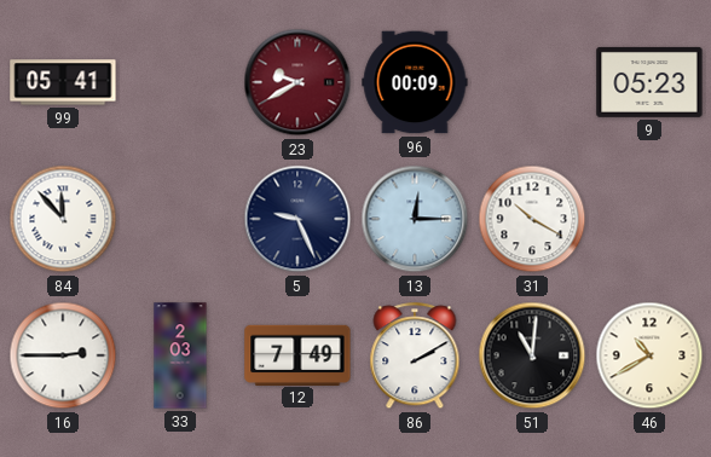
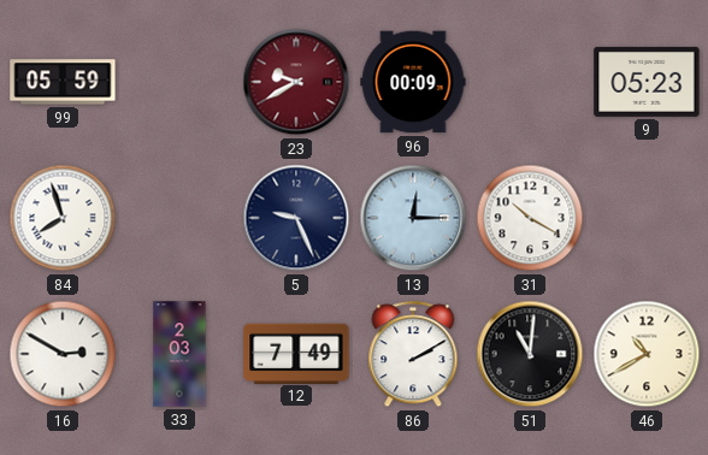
99: 05:41 -> 05:59
84: 11:53 -> 7:57
16: 2:45 -> 2:50
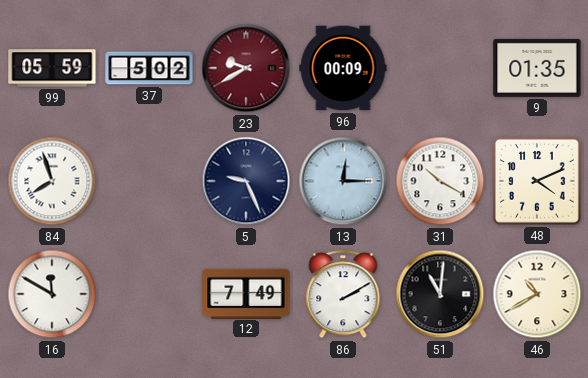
37: none -> 5:02
9: 05:23 -> 01:35
48: none -> 4:11
16: 2:50 -> 11:50
33: 2:03 -> none
